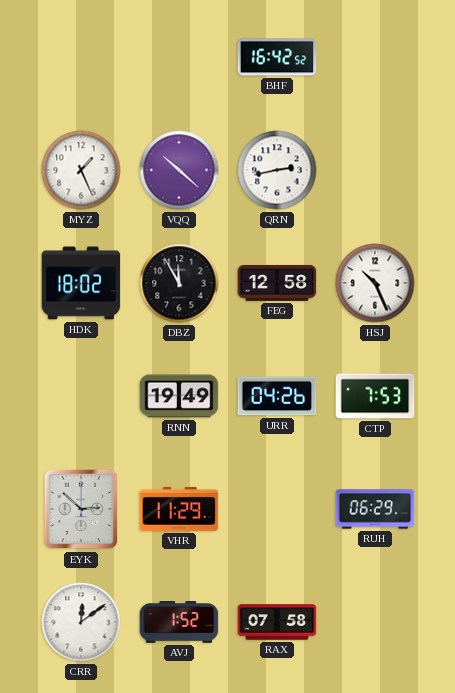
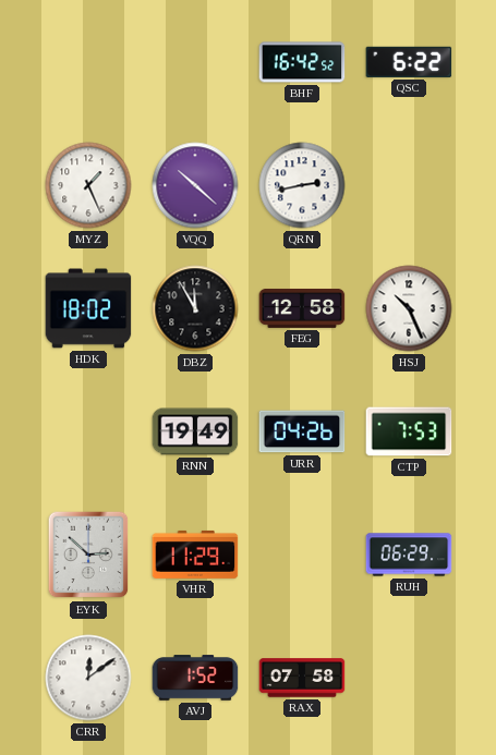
QSC: none -> 6:22
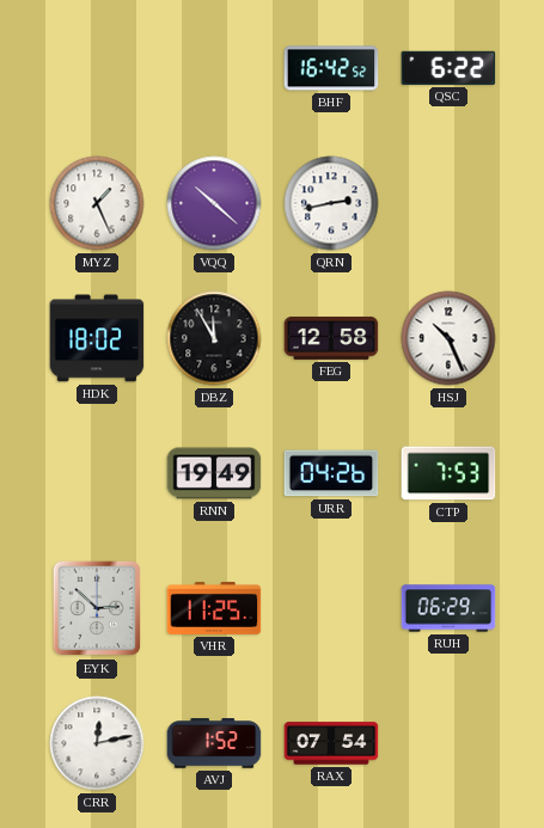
VHR: 11:29 -> 11:25
CRR: 12:09 -> 12:13
RAX: 07:58 -> 07:54
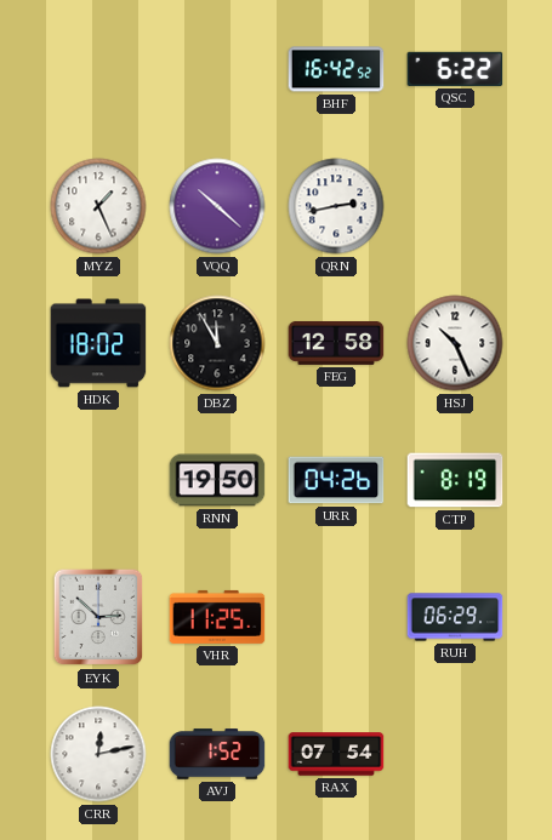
RNN: 19:49 -> 19:50
CTP: 7:53 -> 8:19
